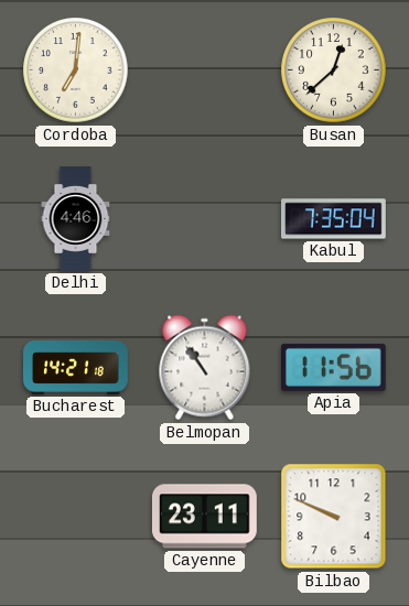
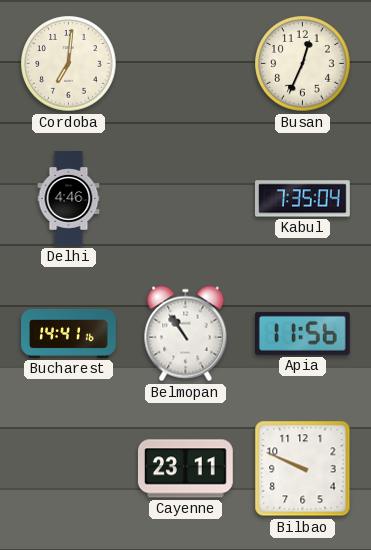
Busan: 12:38 -> 12:34
Bucharest: 14:21 -> 14:41
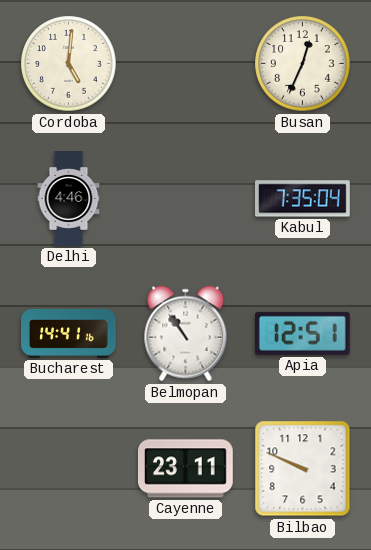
Cordoba: 7:01 -> 5:01
Apia: 11:56 -> 12:51
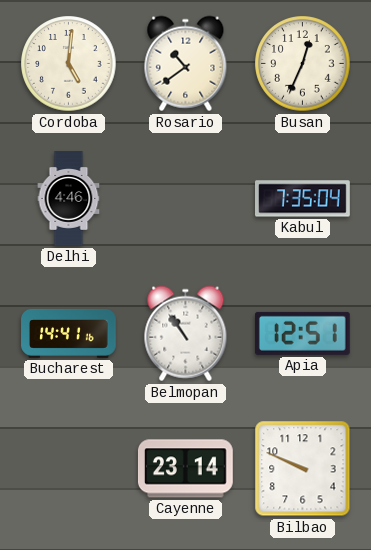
Rosario: none -> 10:39
Cayenne: 23:11 -> 23:14
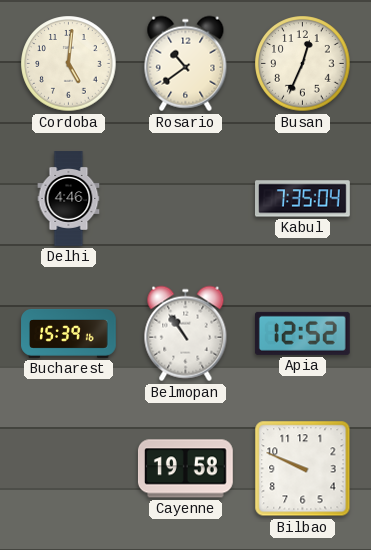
Bucharest: 14:41 -> 15:39
Apia: 12:51 -> 12:52
Cayenne: 23:14 -> 19:58
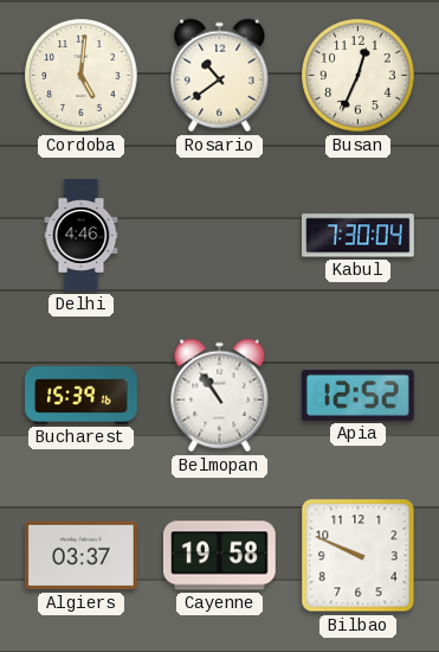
Kabul: 7:35 -> 7:30
Algiers: none -> 03:37
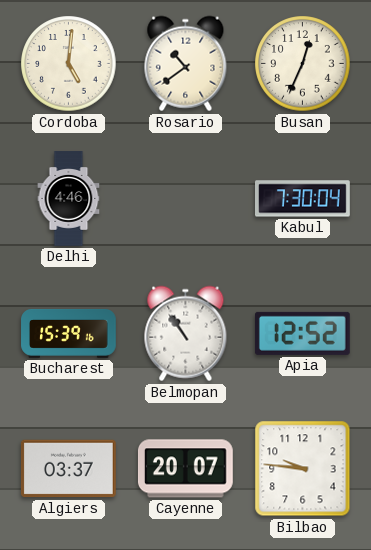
Cayenne: 19:58 -> 20:07
Bilbao: 9:49 -> 9:46
